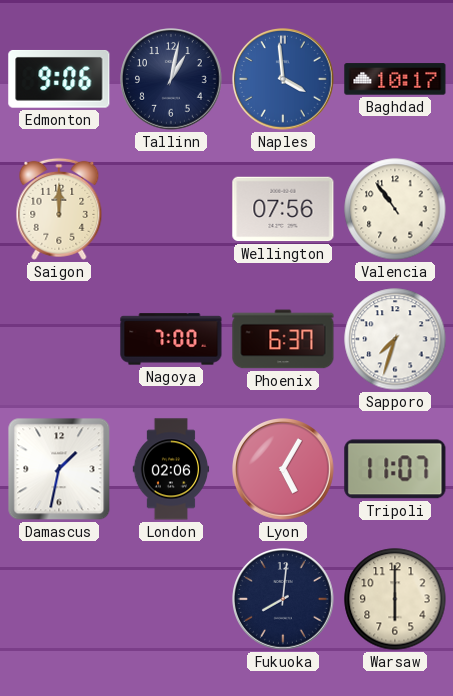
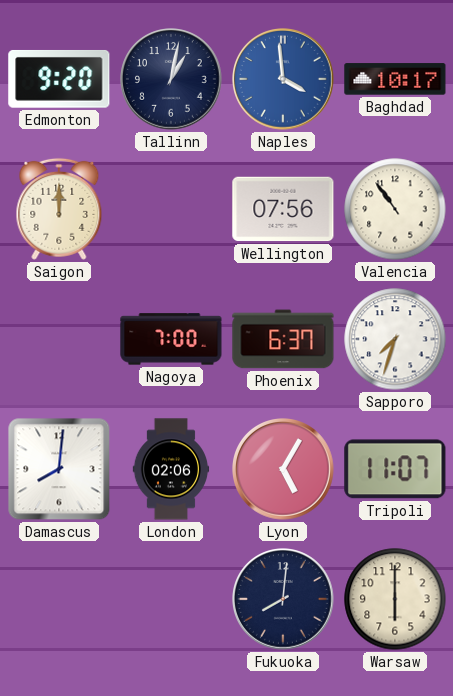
Edmonton: 9:06 -> 9:20
Damascus: 1:32 -> 8:01
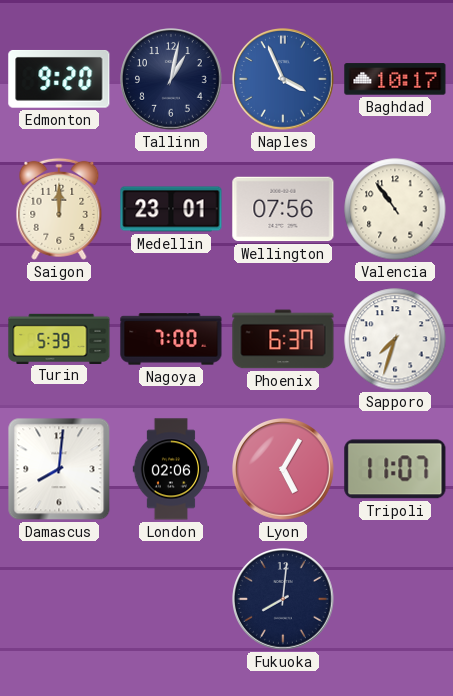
Naples: 3:59 -> 3:56
Medellin: none -> 23:01
Turin: none -> 5:39
Warsaw: 6:00 -> none
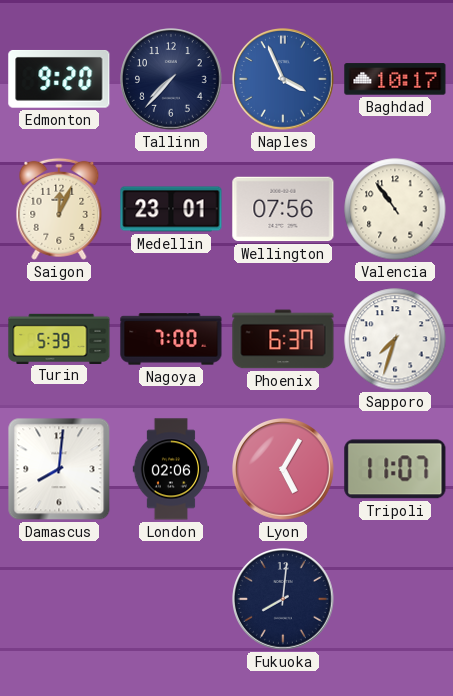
Tallinn: 1:02 -> 7:37
Saigon: 12:00 -> 12:04
